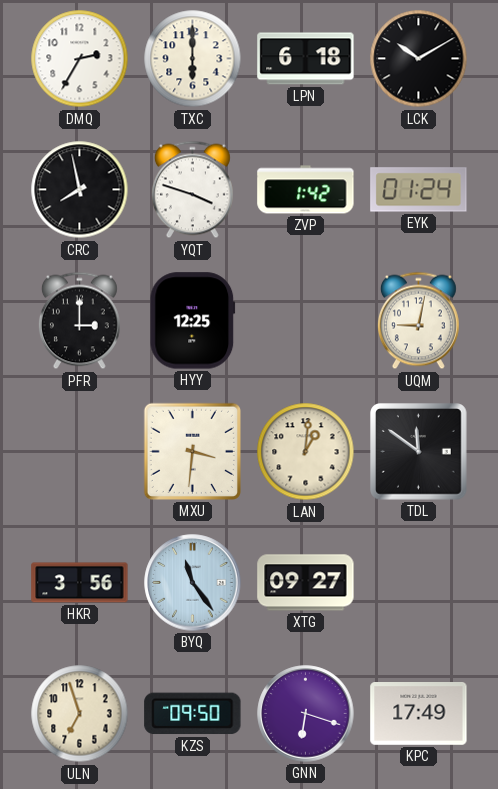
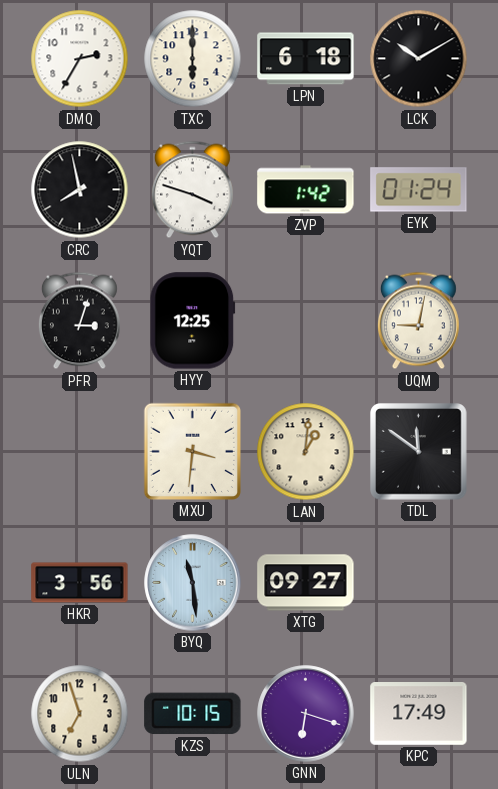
PFR: 3:00 -> 3:03
BYQ: 11:24 -> 11:29
KZS: 09:50 -> 10:15
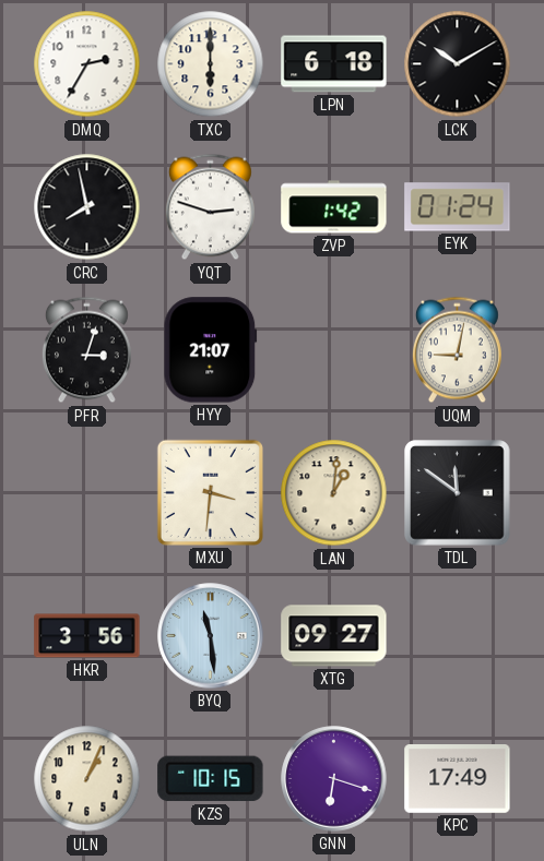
YQT: 3:48 -> 2:48
HYY: 12:25 -> 21:07
ULN: 6:57 -> 1:04
